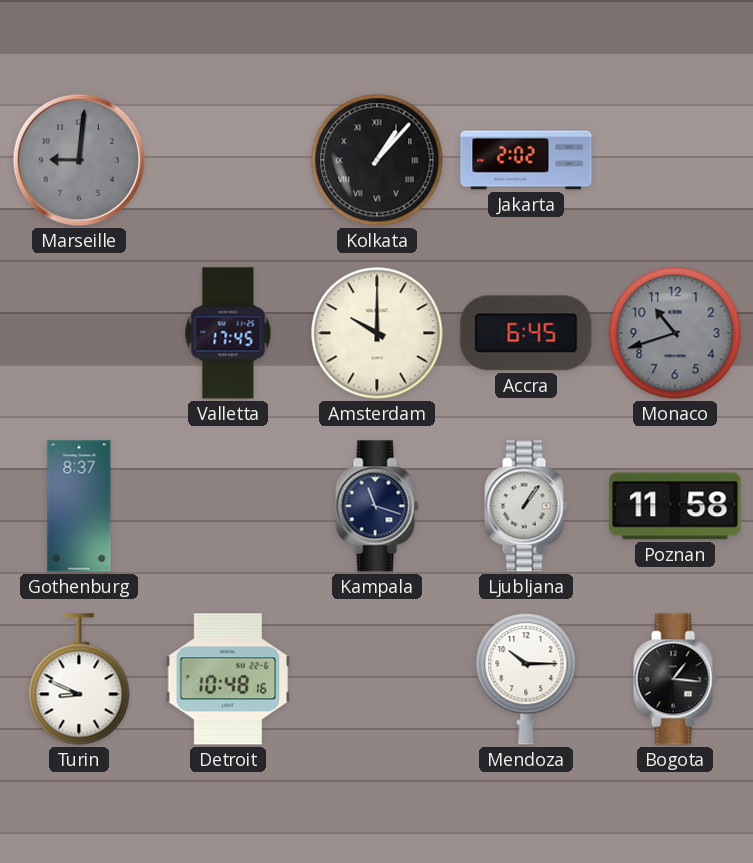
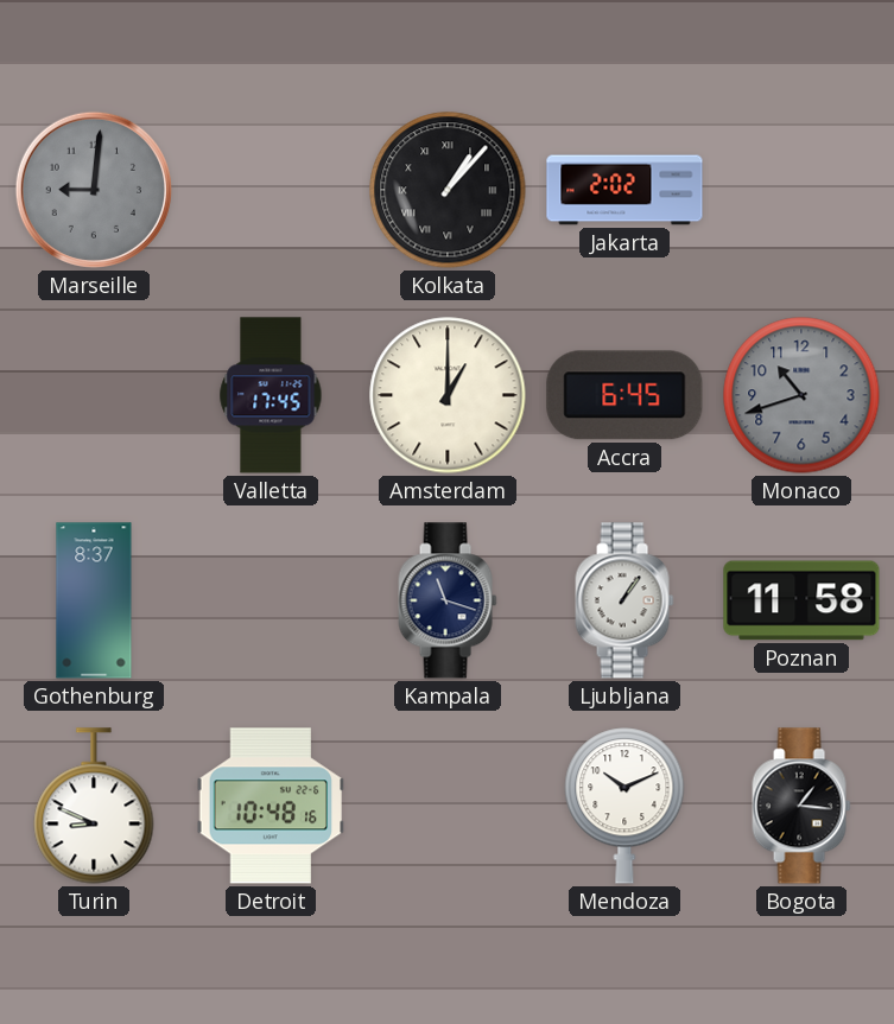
Amsterdam: 10:00 -> 1:00
Mendoza: 10:15 -> 10:11
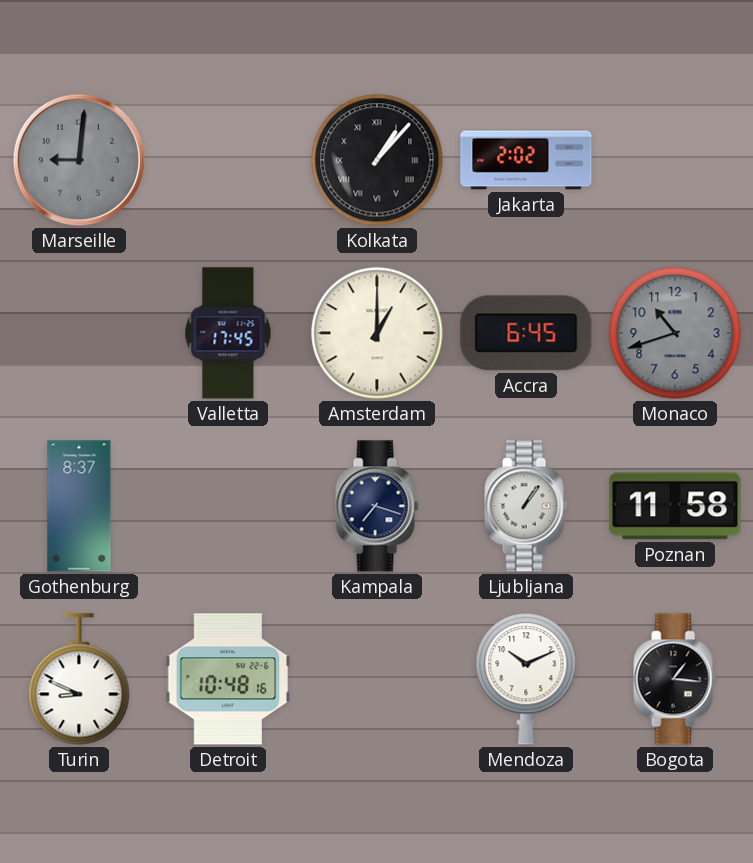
Kampala: 11:18 -> 7:18
